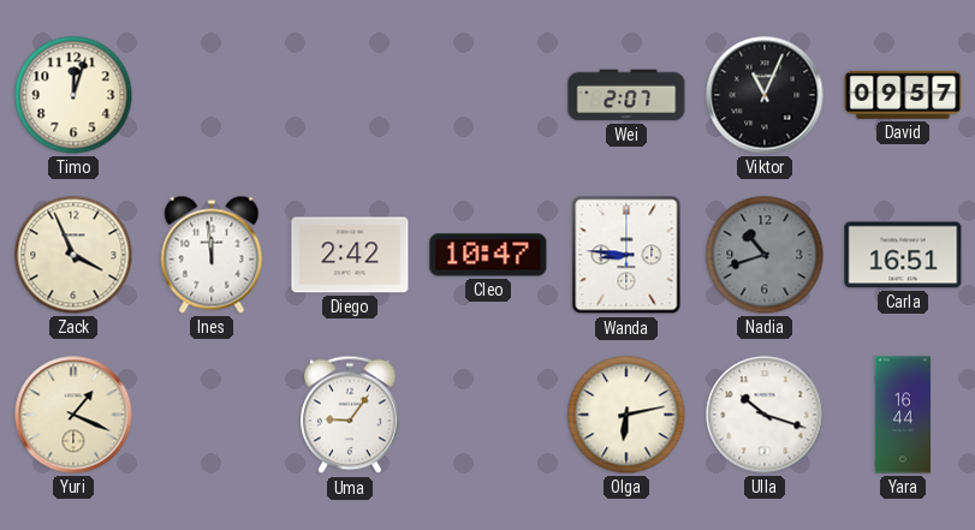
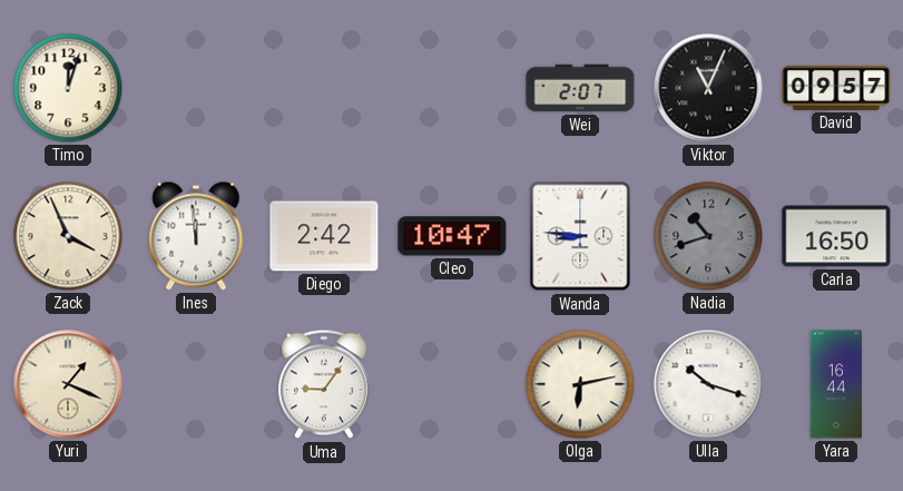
Carla: 16:51 -> 16:50
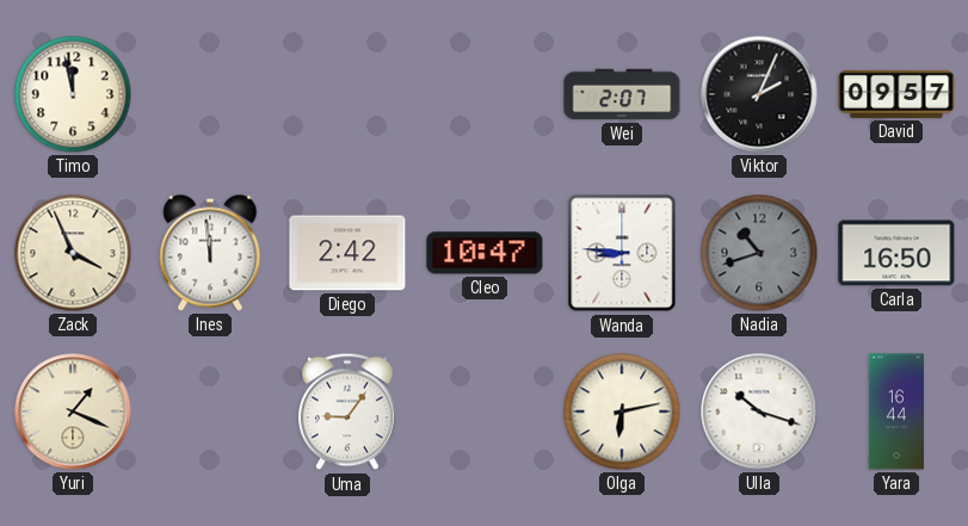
Timo: 12:03 -> 11:58
Viktor: 11:04 -> 2:04
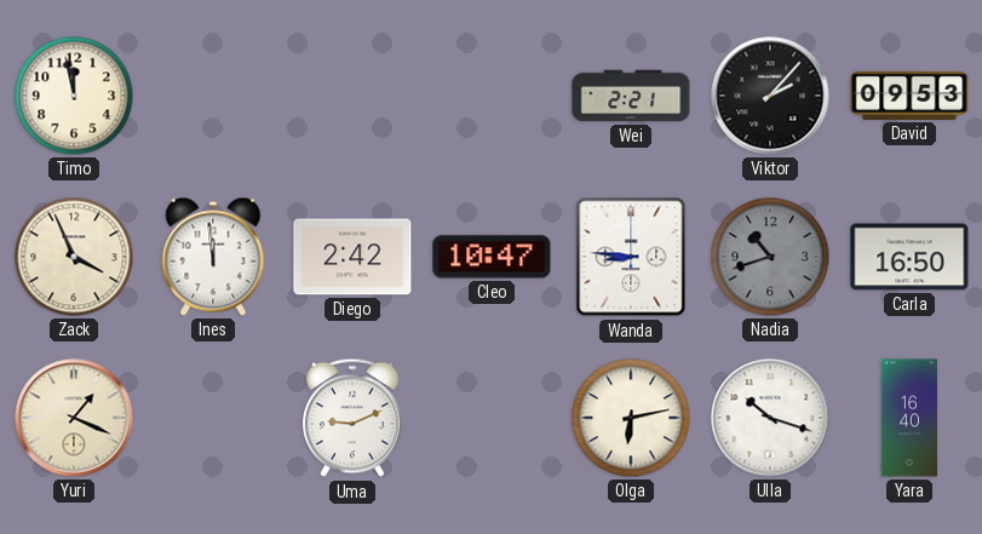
Wei: 2:07 -> 2:21
Viktor: 2:04 -> 2:07
David: 09:57 -> 09:53
Uma: 9:06 -> 9:11
Yara: 16:44 -> 16:40
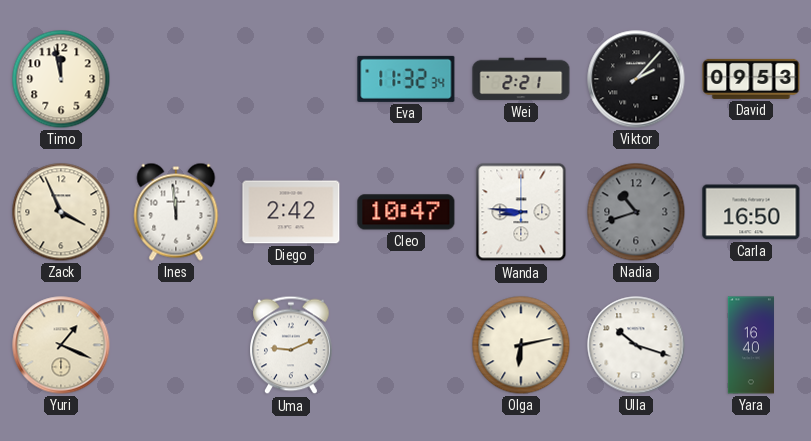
Eva: none -> 11:32
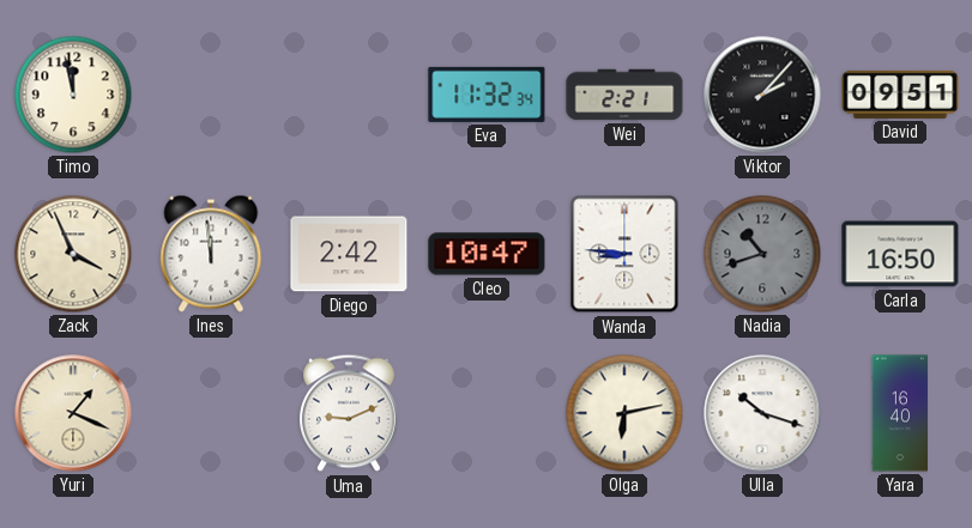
David: 09:53 -> 09:51
